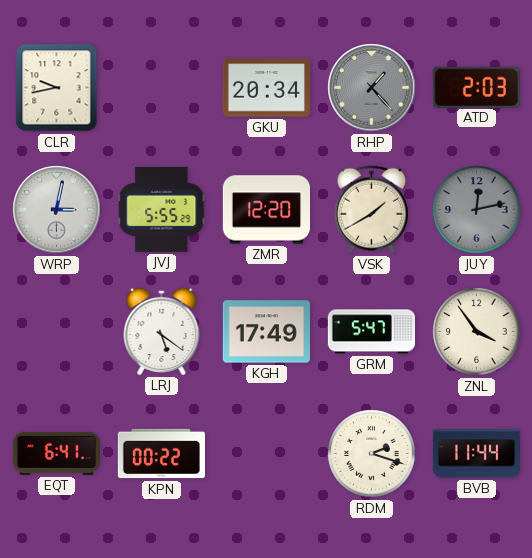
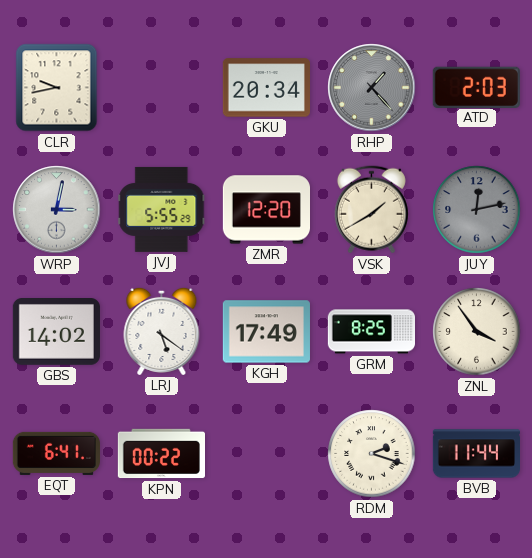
GBS: none -> 14:02
GRM: 5:47 -> 8:25
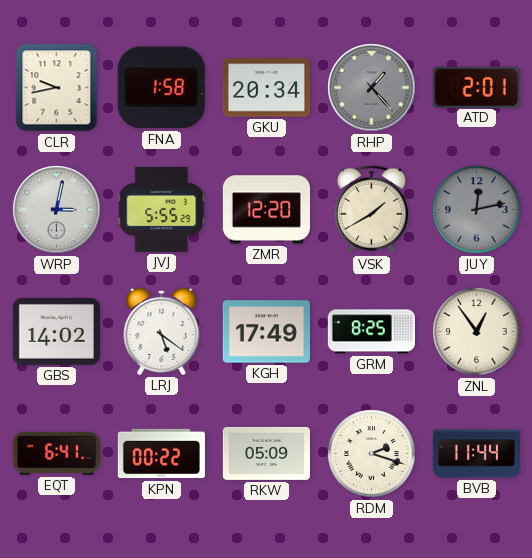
FNA: none -> 1:58
ATD: 2:03 -> 2:01
ZNL: 3:54 -> 12:54
RKW: none -> 05:09
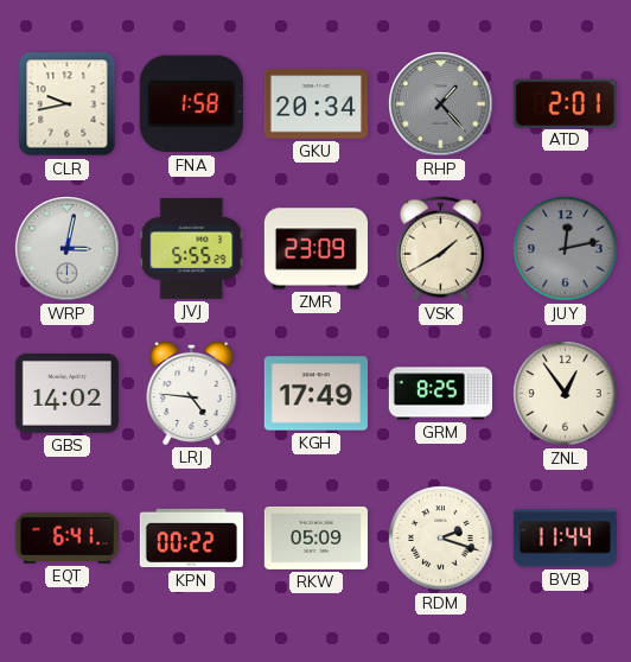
ZMR: 12:20 -> 23:09
LRJ: 5:21 -> 4:46
